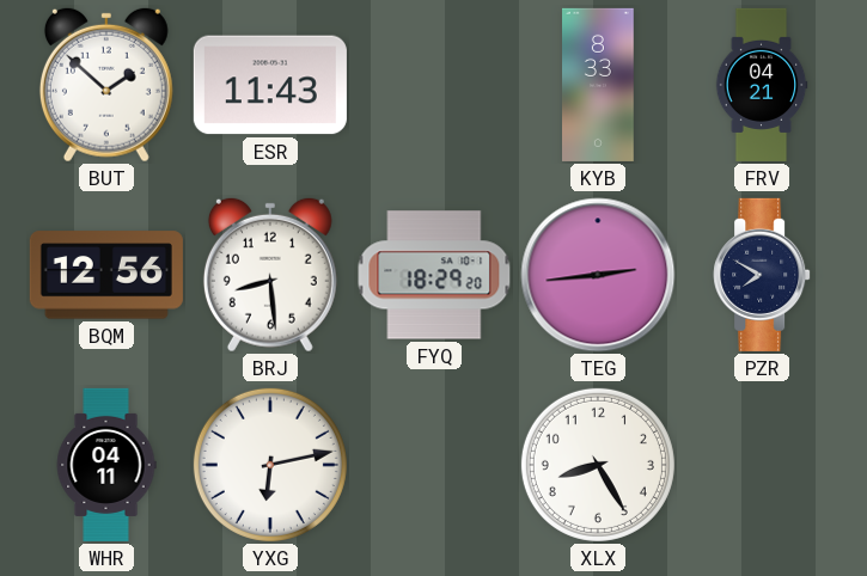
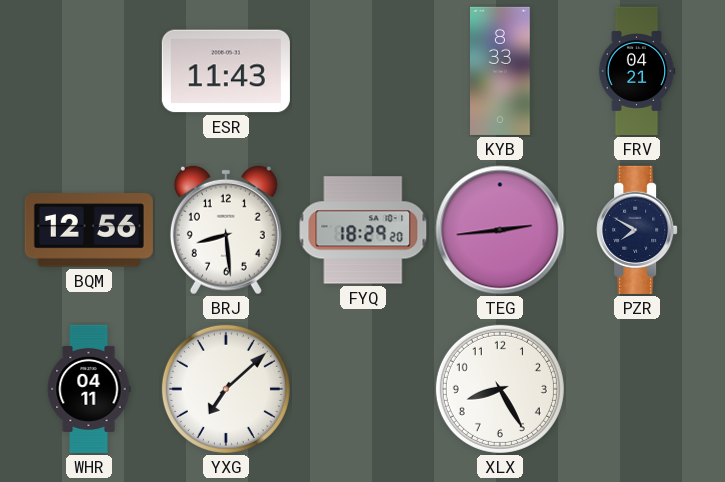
BUT: 1:52 -> none
YXG: 6:13 -> 7:08
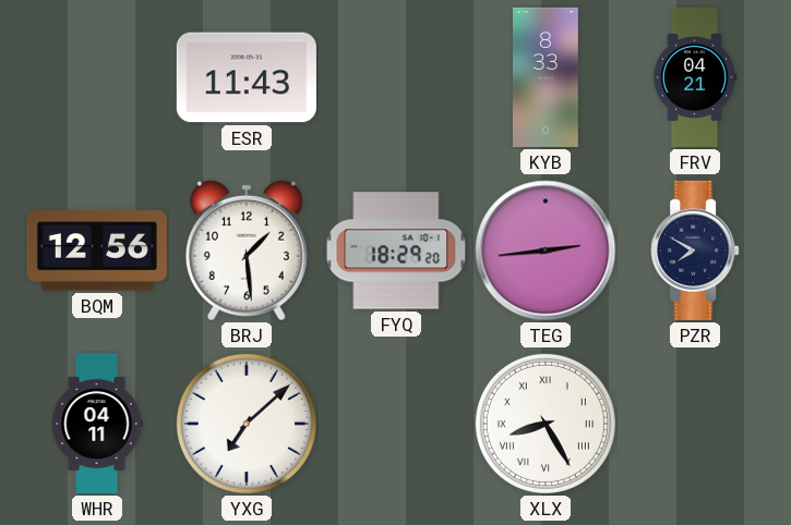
BRJ: 8:29 -> 1:29
XLX numerals: Arabic -> Roman
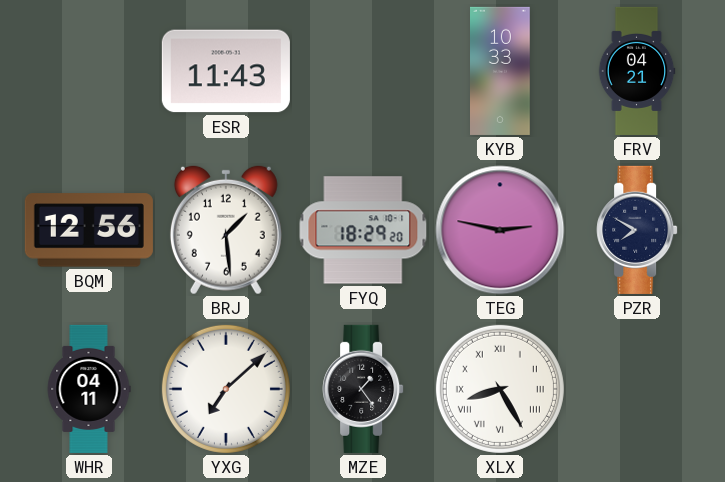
KYB: 8:33 -> 10:33
TEG: 2:44 -> 2:47
MZE: none -> 1:24
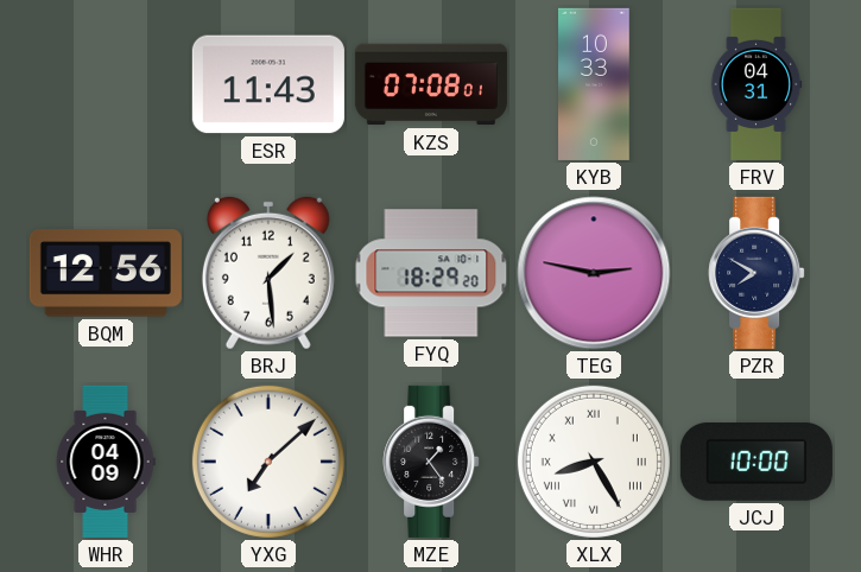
KZS: none -> 07:08
FRV: 04:21 -> 04:31
WHR: 04:11 -> 04:09
JCJ: none -> 10:00
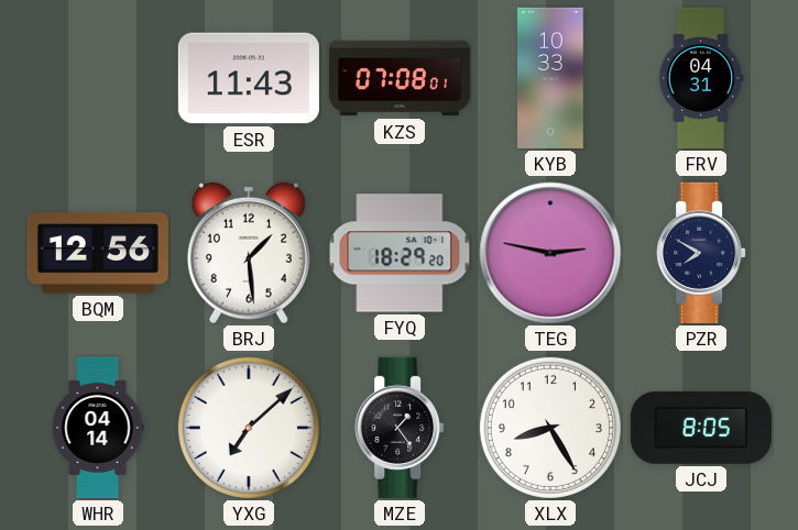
WHR: 04:09 -> 04:14
XLX numerals: Roman -> Arabic
JCJ: 10:00 -> 8:05
